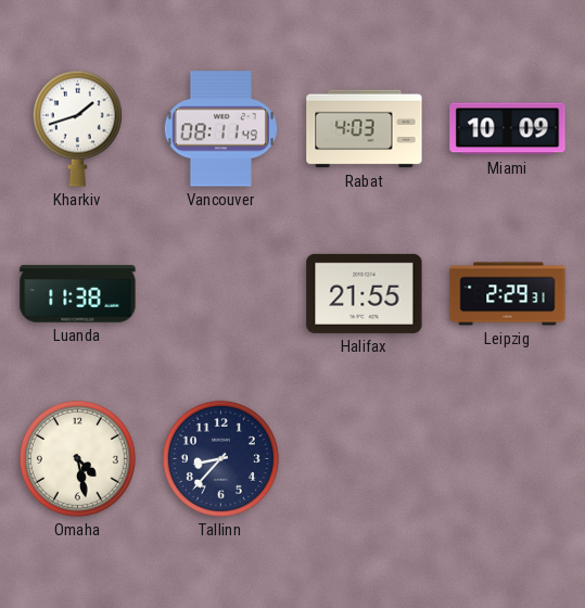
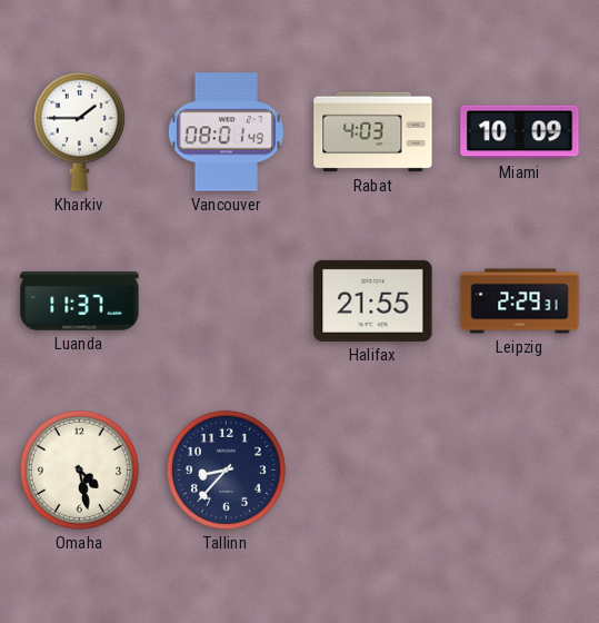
Kharkiv: 1:42 -> 1:45
Vancouver: 08:11 -> 08:01
Luanda: 11:38 -> 11:37
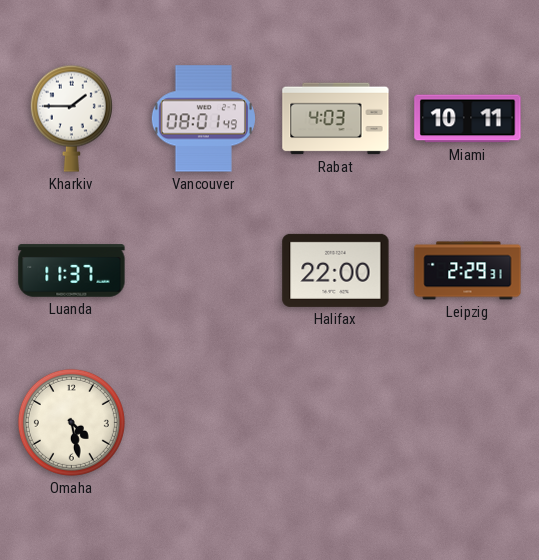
Miami: 10:09 -> 10:11
Halifax: 21:55 -> 22:00
Tallinn: 8:37 -> none
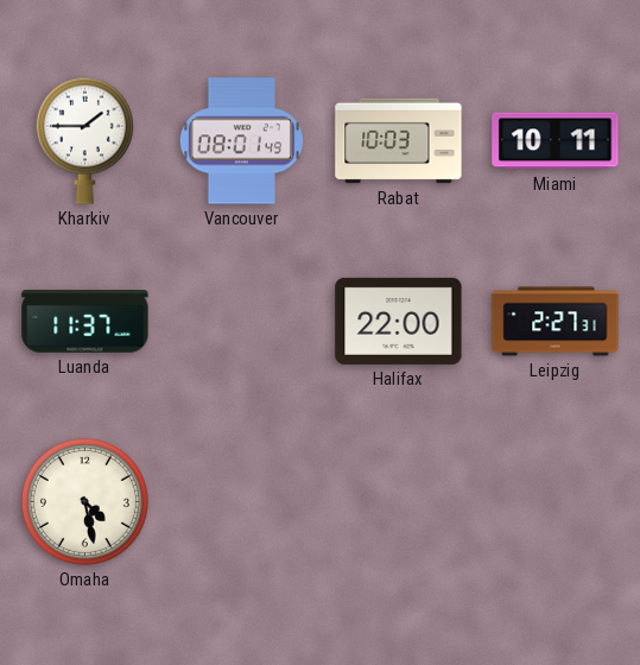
Rabat: 4:03 -> 10:03
Leipzig: 2:29 -> 2:27
